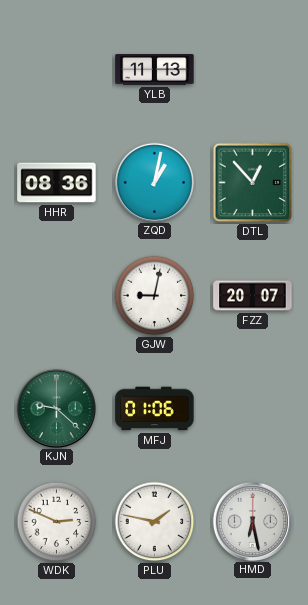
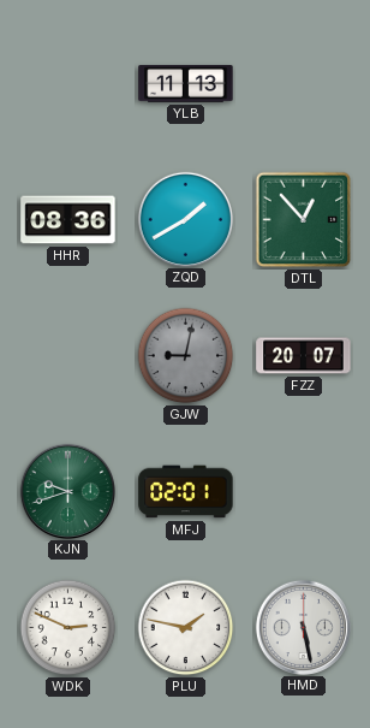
ZQD: 1:02 -> 1:40
GJW dial: white -> grey
KJN: 9:22 -> 9:42
MFJ: 01:06 -> 02:01
HMD: 6:28 -> 5:28
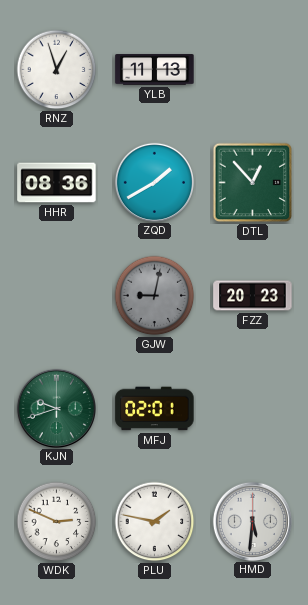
RNZ: none -> 12:57
FZZ: 20:07 -> 20:23
HMD: 5:28 -> 5:31
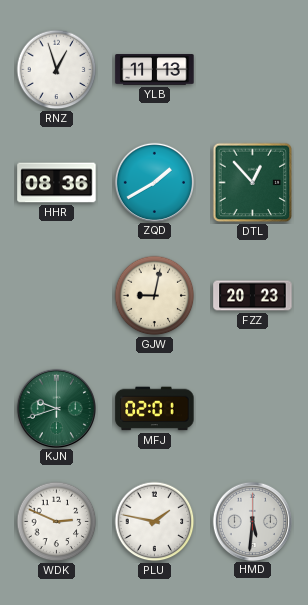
GJW dial: grey -> cream
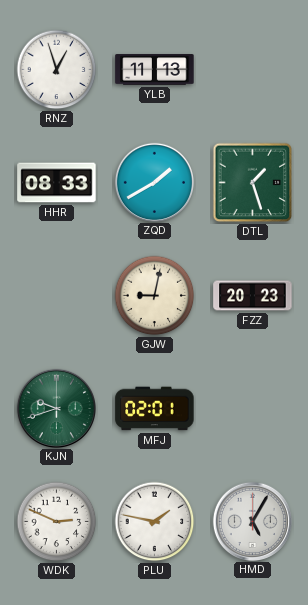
HHR: 08:36 -> 08:33
DTL: 12:53 -> 1:27
HMD: 5:31 -> 5:05
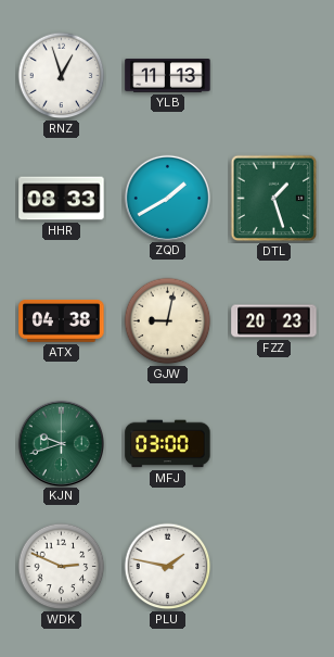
ATX: none -> 04:38
MFJ: 02:01 -> 03:00
HMD: 5:05 -> none
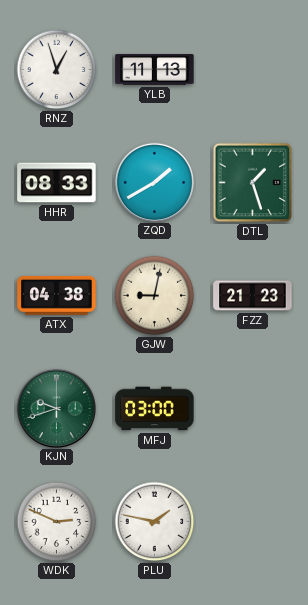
FZZ: 20:23 -> 21:23
